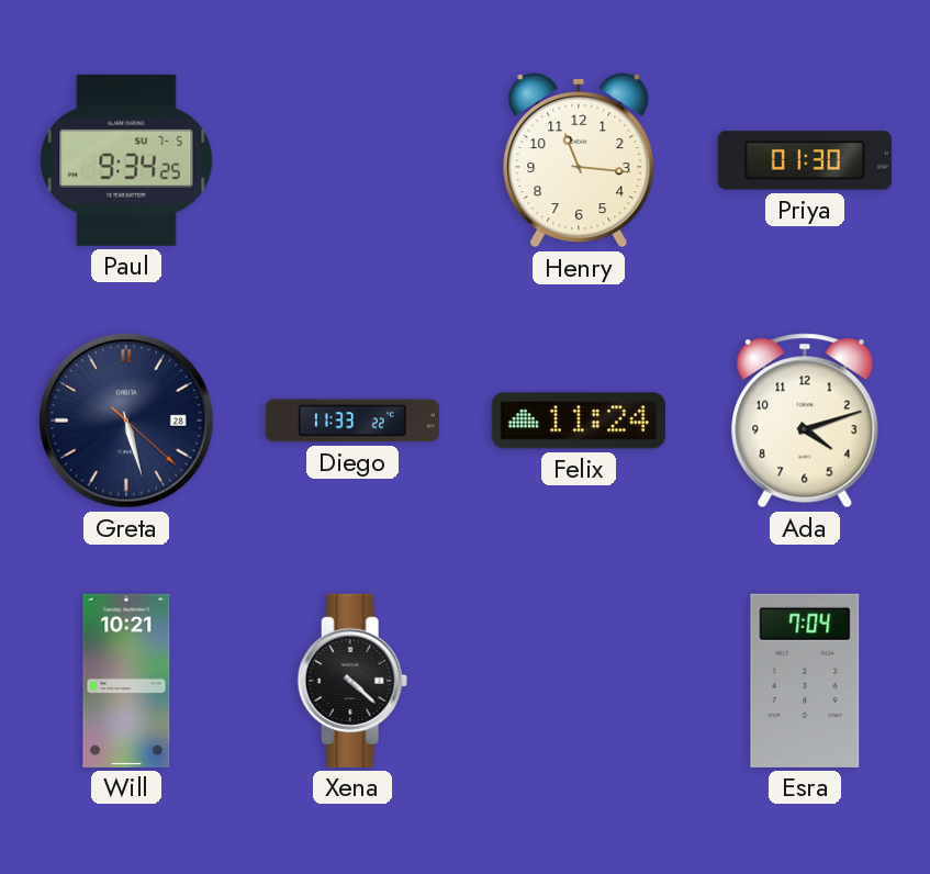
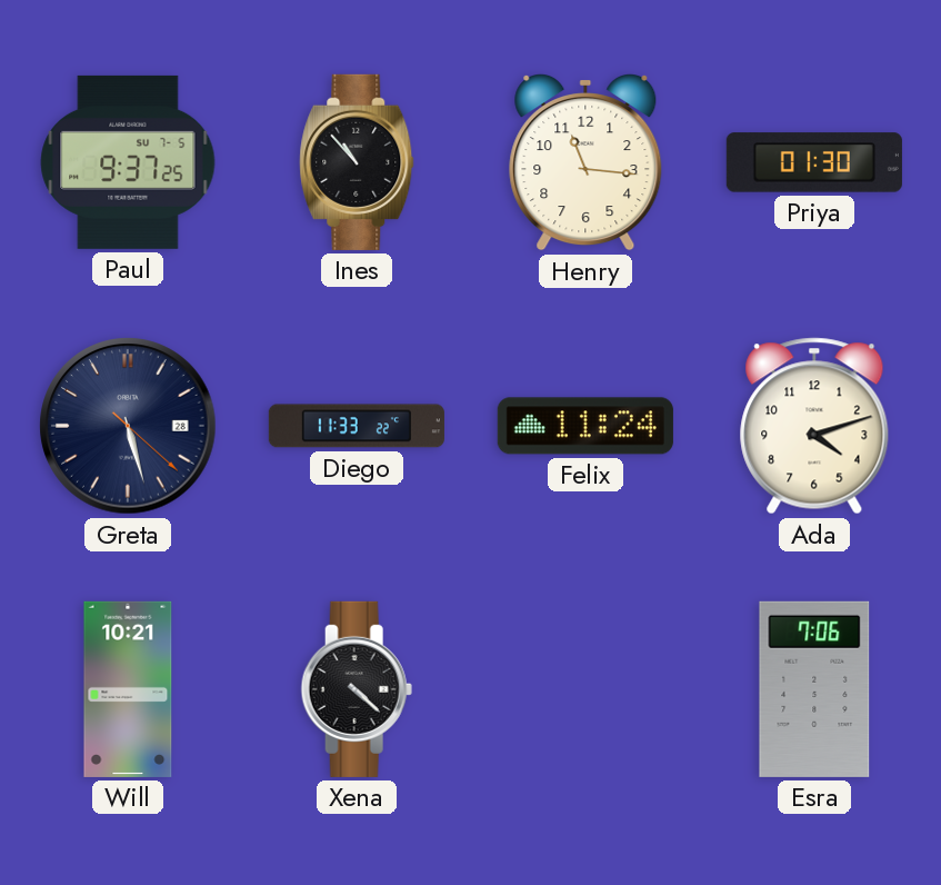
Paul: 9:34 -> 9:37
Ines: none -> 10:53
Esra: 7:04 -> 7:06
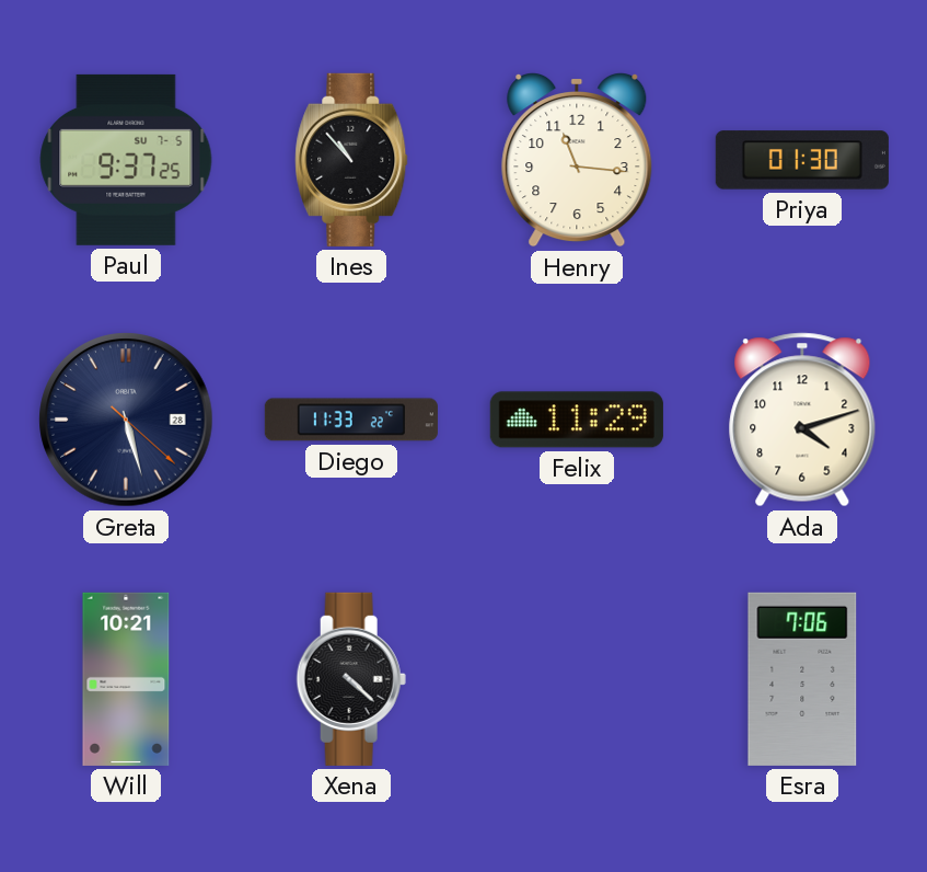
Felix: 11:24 -> 11:29
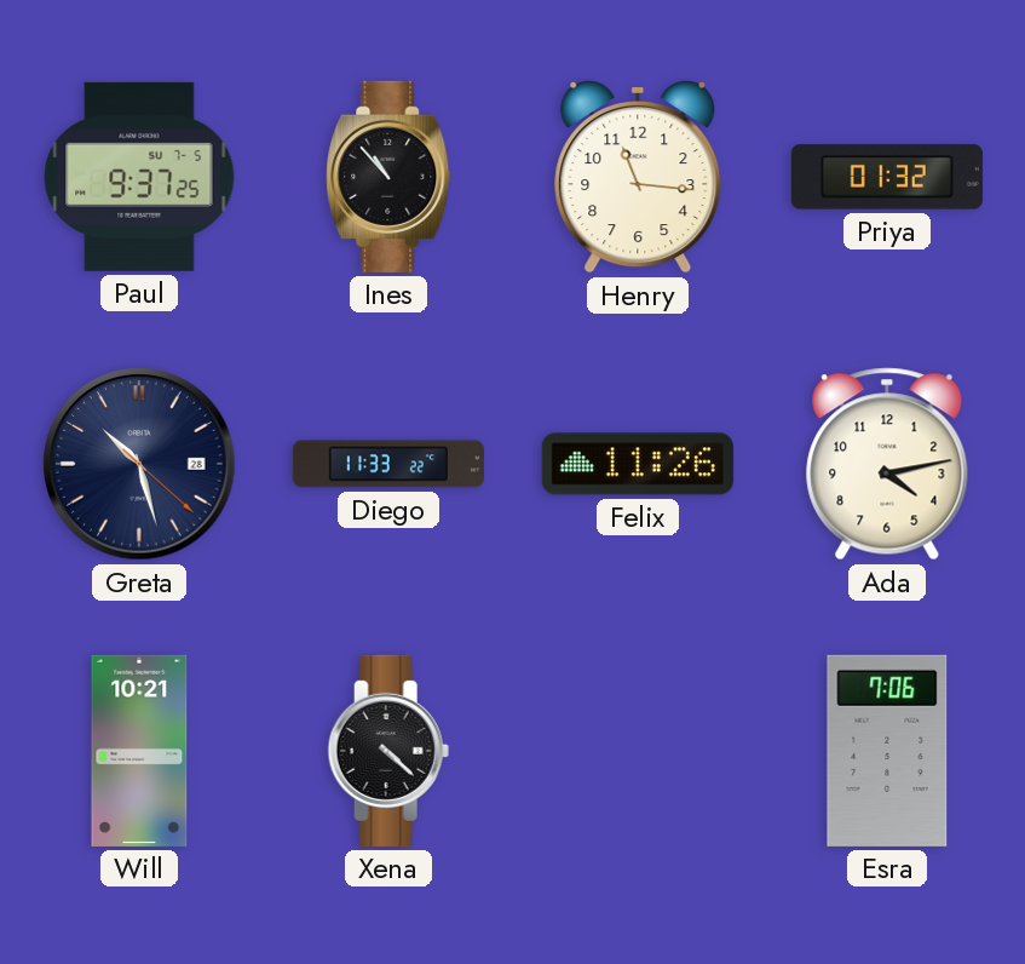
Priya: 01:30 -> 01:32
Greta: 5:27 -> 10:27
Felix: 11:29 -> 11:26
Ada: 4:12 -> 4:13
